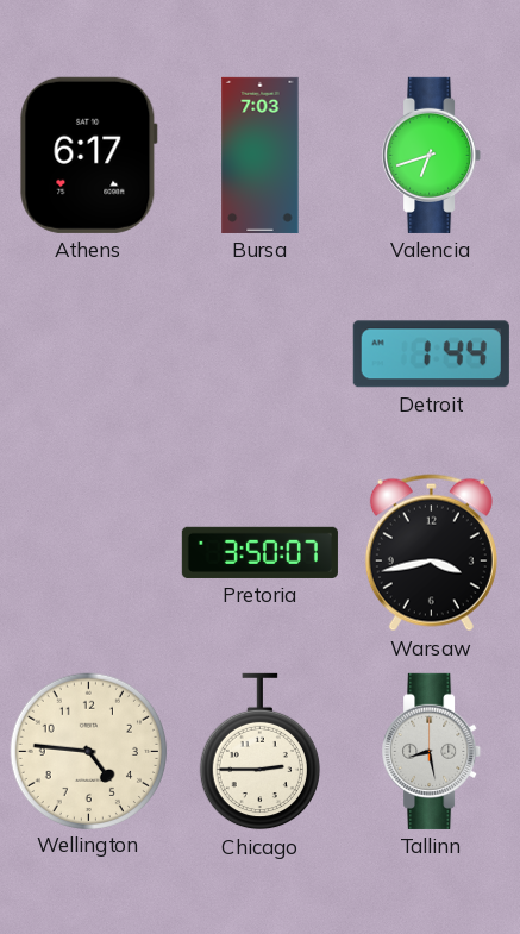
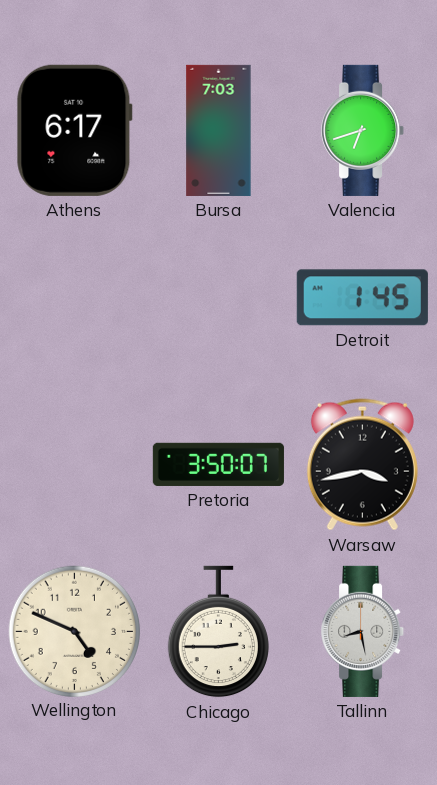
Detroit: 1:44 -> 1:45
Wellington: 4:46 -> 4:49
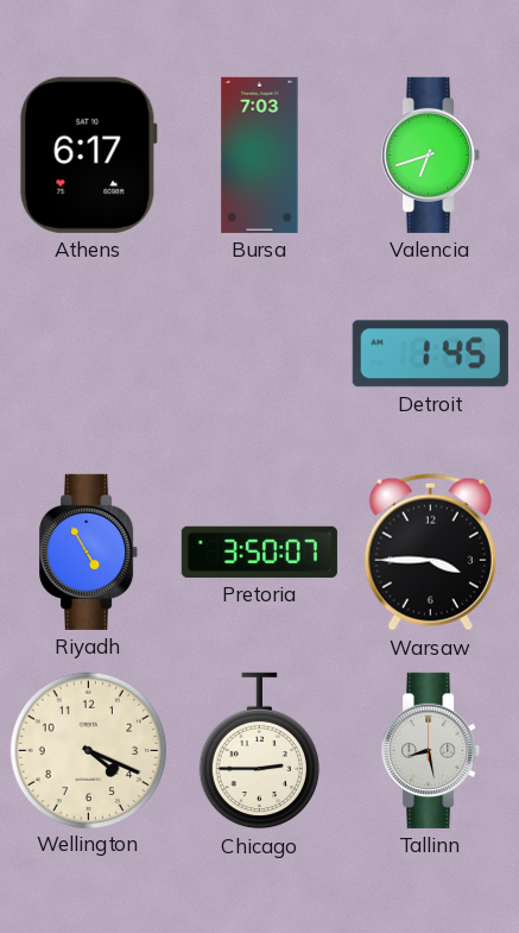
Riyadh: none -> 4:55
Warsaw: 3:43 -> 3:45
Wellington: 4:49 -> 4:19
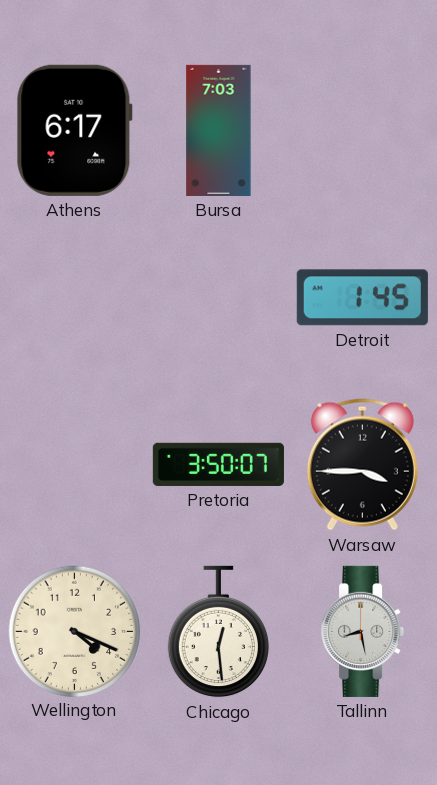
Valencia: 6:42 -> none
Riyadh: 4:55 -> none
Chicago: 2:45 -> 12:29
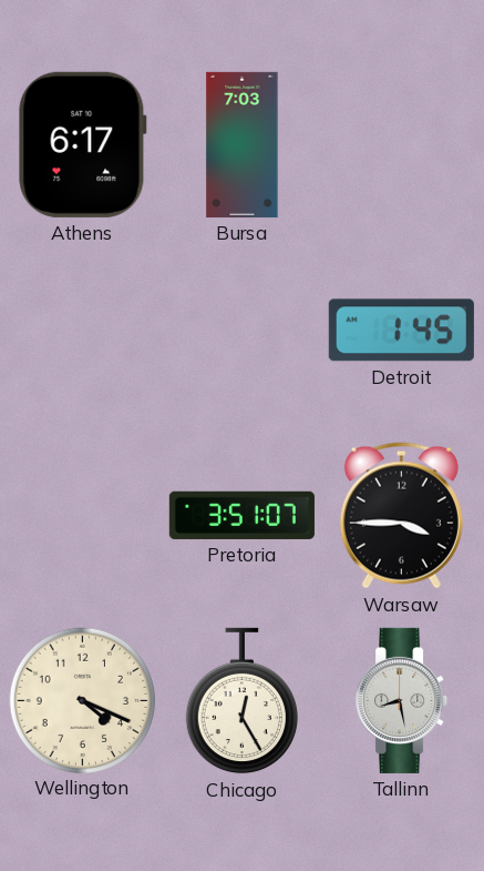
Pretoria: 3:50 -> 3:51
Chicago: 12:29 -> 12:25
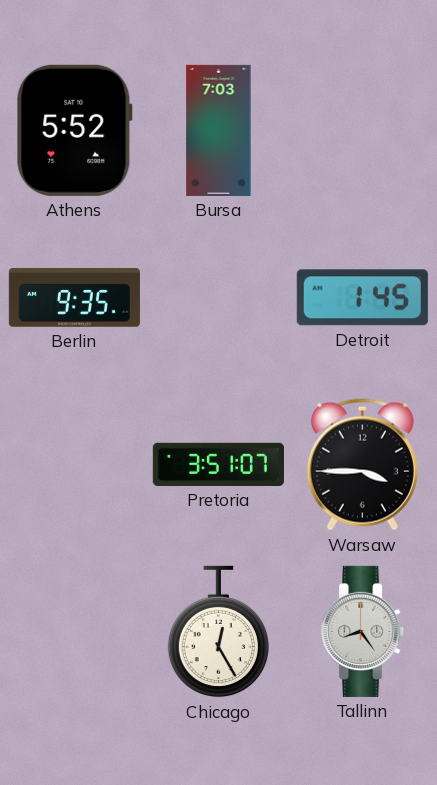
Athens: 6:17 -> 5:52
Berlin: none -> 9:35
Wellington: 4:19 -> none
Tallinn: 8:28 -> 8:24
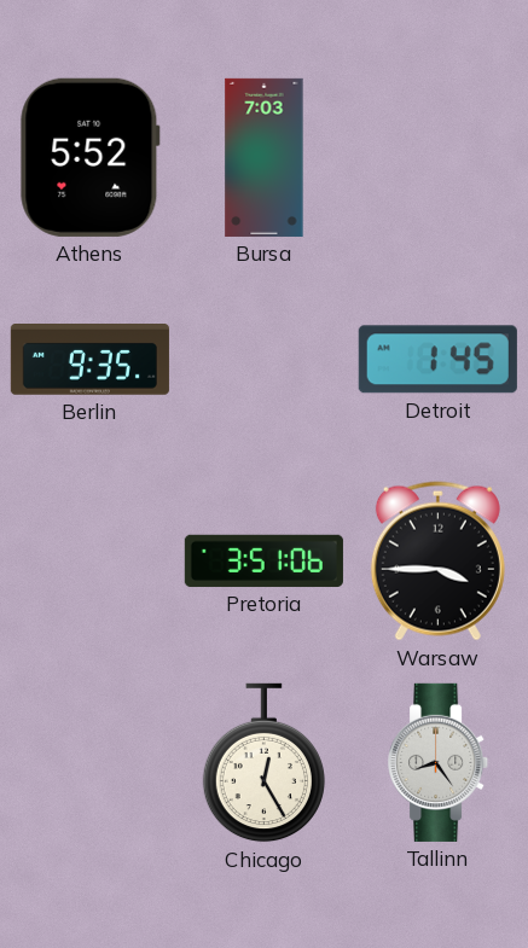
Pretoria: 3:51:07 -> 3:51:06
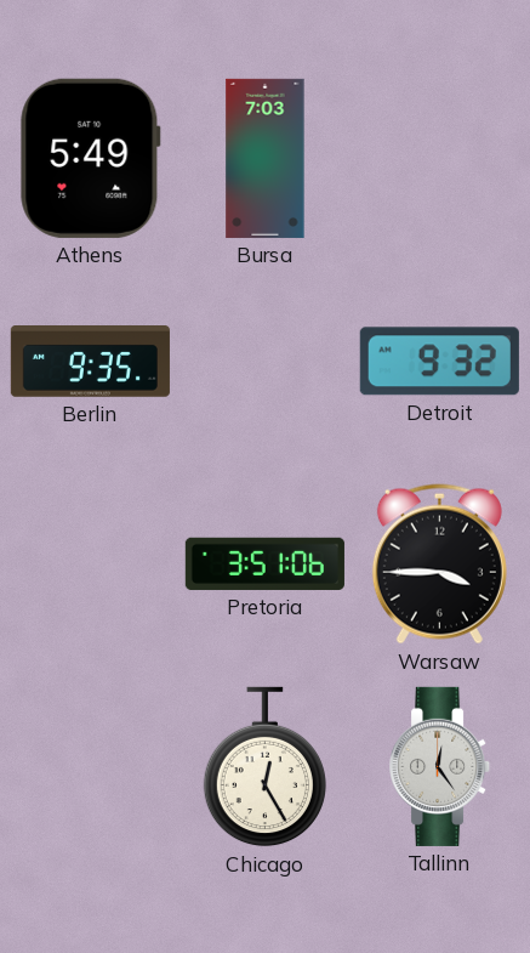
Athens: 5:52 -> 5:49
Detroit: 1:45 -> 9:32
Tallinn: 8:24 -> 12:24
